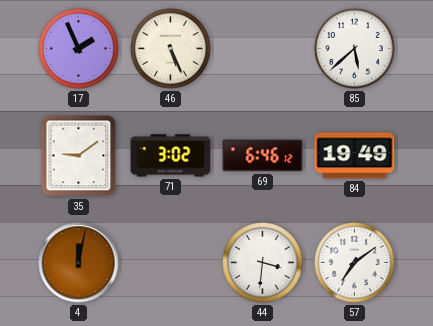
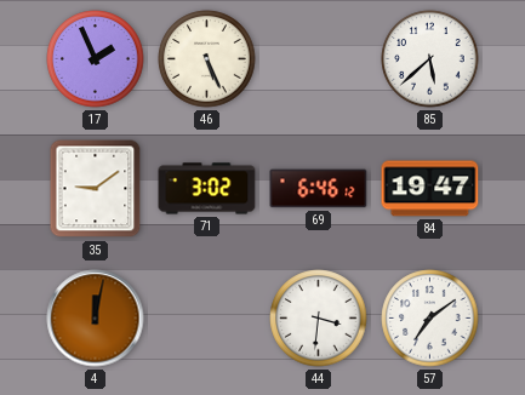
84: 19:49 -> 19:47
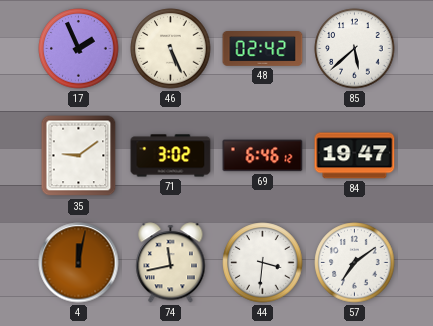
48: none -> 02:42
74: none -> 11:43
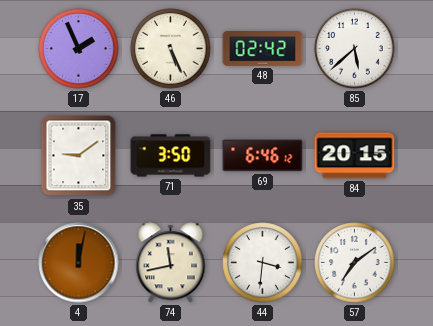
71: 3:02 -> 3:50
84: 19:47 -> 20:15
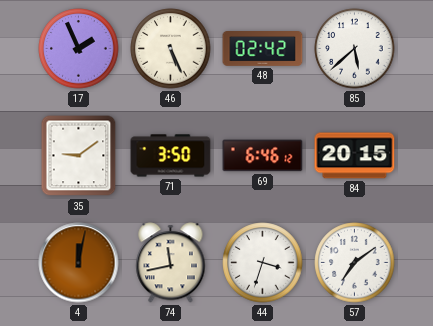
44: 3:31 -> 3:33
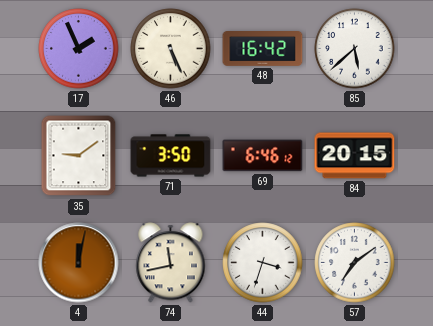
48: 02:42 -> 16:42
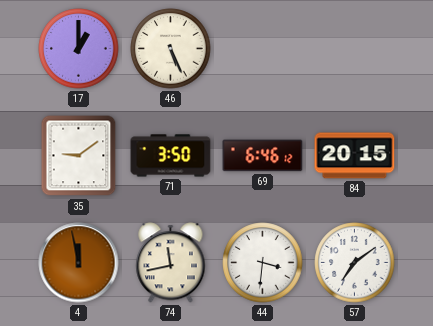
17: 1:56 -> 1:00
48: 16:42 -> none
85: 5:38 -> none
4: 12:02 -> 11:58
44: 3:33 -> 3:31
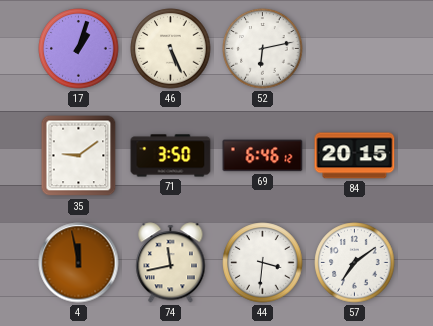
17: 1:00 -> 1:03
52: none -> 6:13
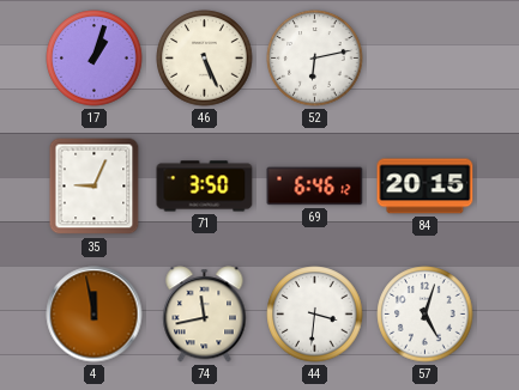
35: 9:09 -> 9:04
57: 7:09 -> 5:03
